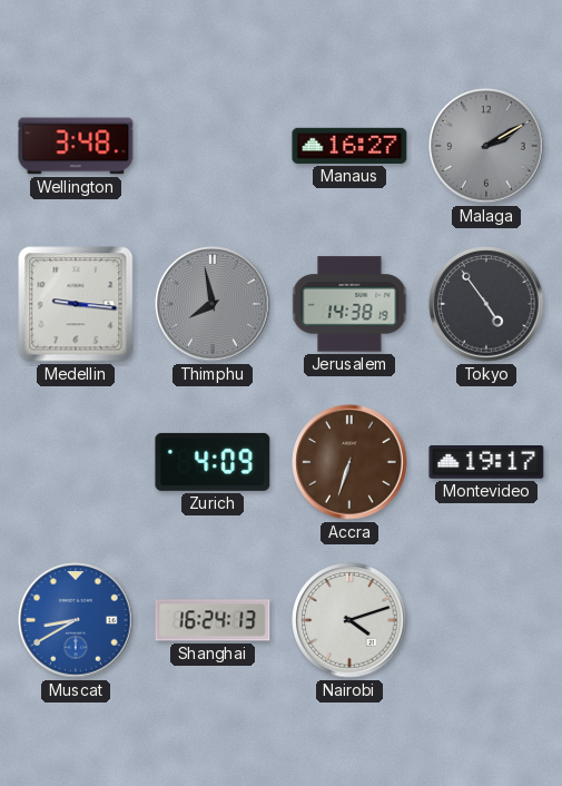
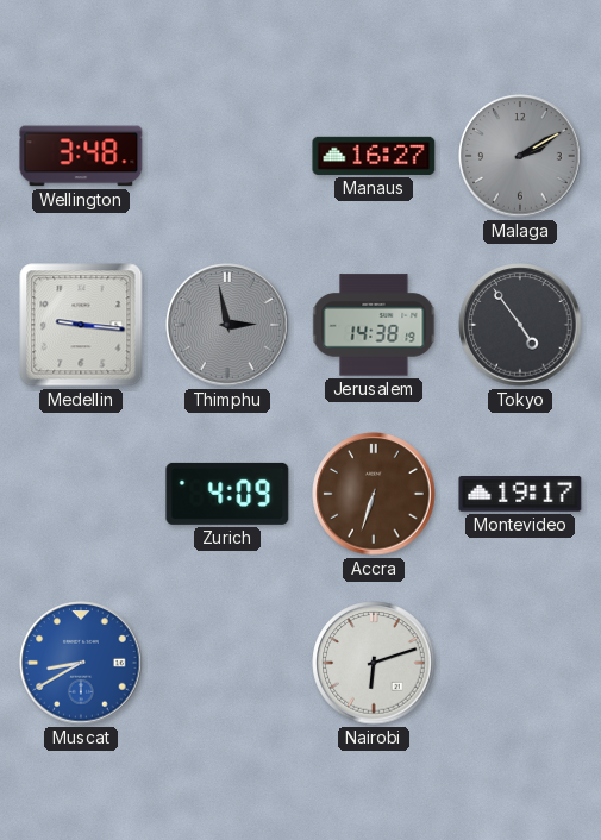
Thimphu: 7:58 -> 2:58
Shanghai: 16:24 -> none
Nairobi: 4:12 -> 6:12
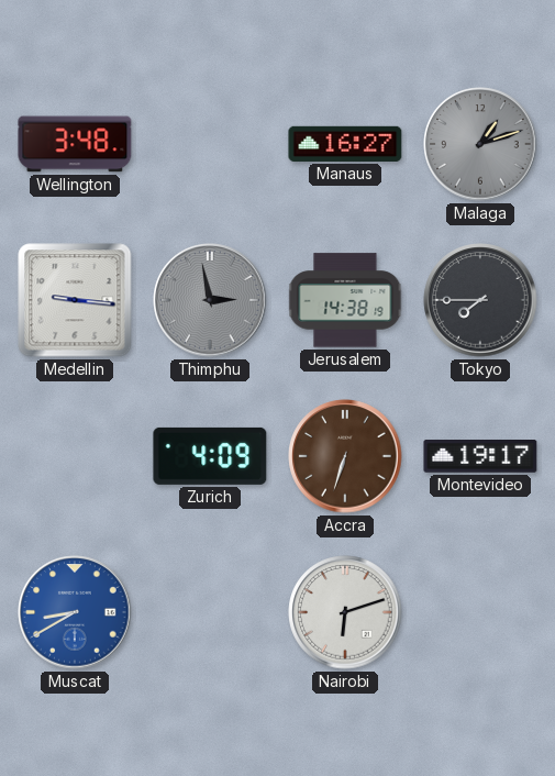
Malaga: 2:10 -> 1:12
Tokyo: 4:54 -> 7:45
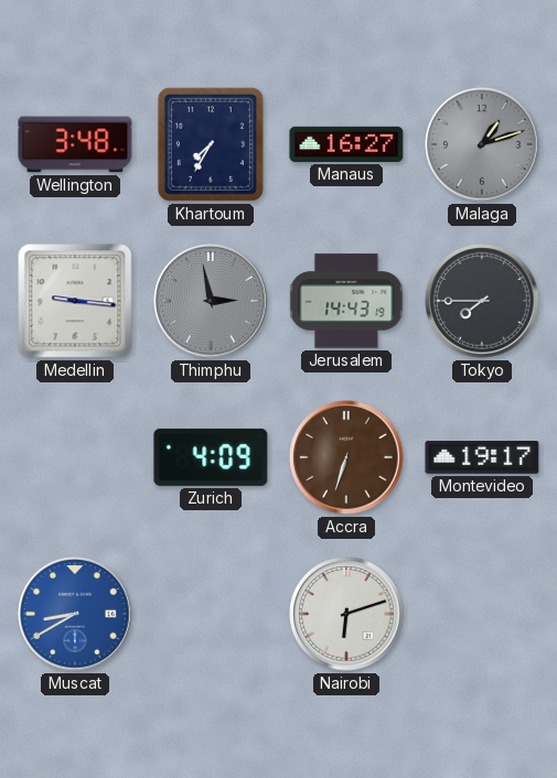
Khartoum: none -> 7:35
Jerusalem: 14:38 -> 14:43
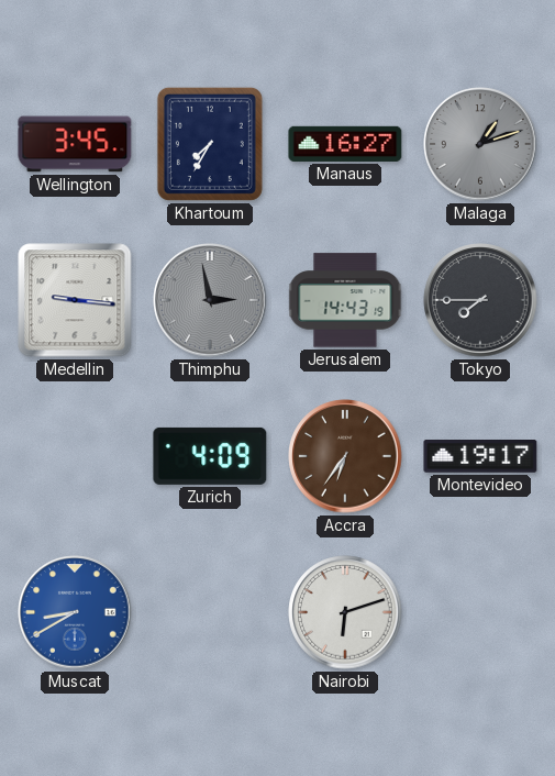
Wellington: 3:48 -> 3:45
Accra: 6:33 -> 6:36
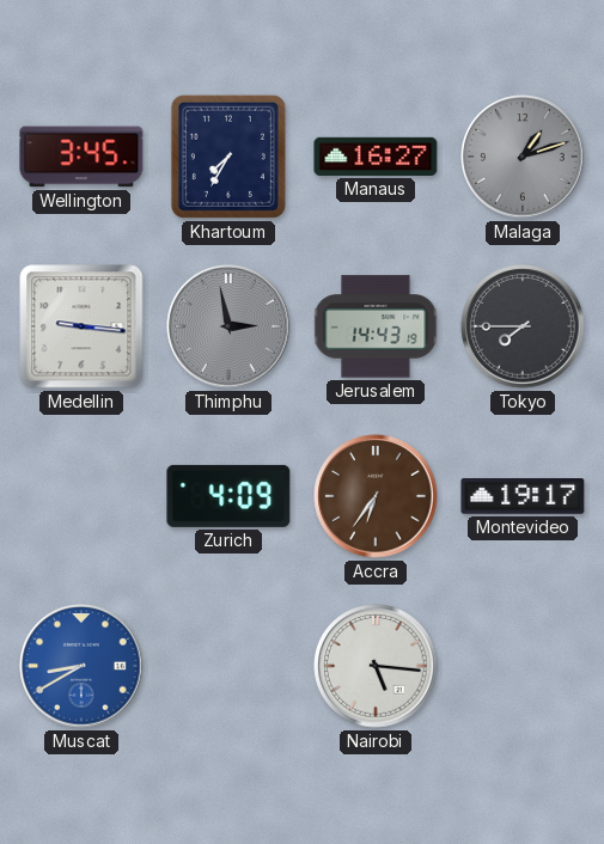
Nairobi: 6:12 -> 5:16
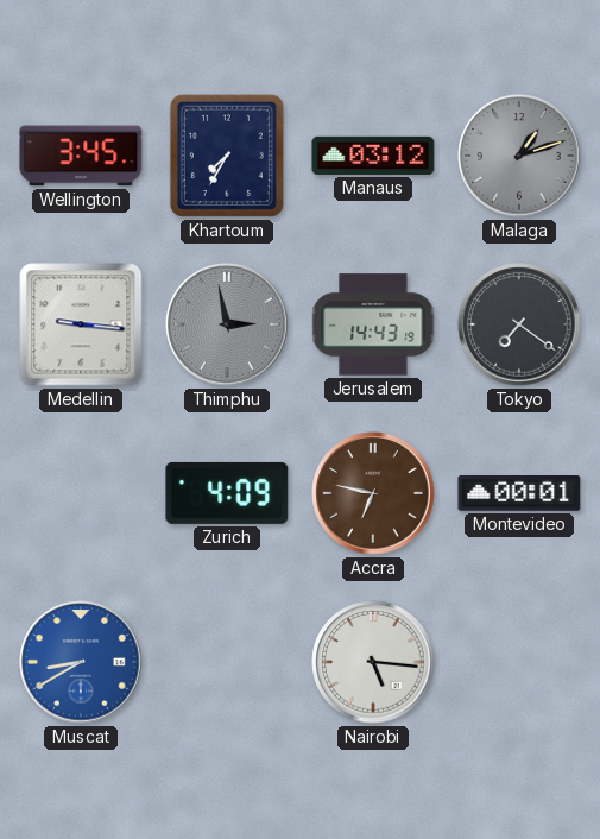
Manaus: 16:27 -> 03:12
Tokyo: 7:45 -> 7:21
Accra: 6:36 -> 6:47
Montevideo: 19:17 -> 00:01
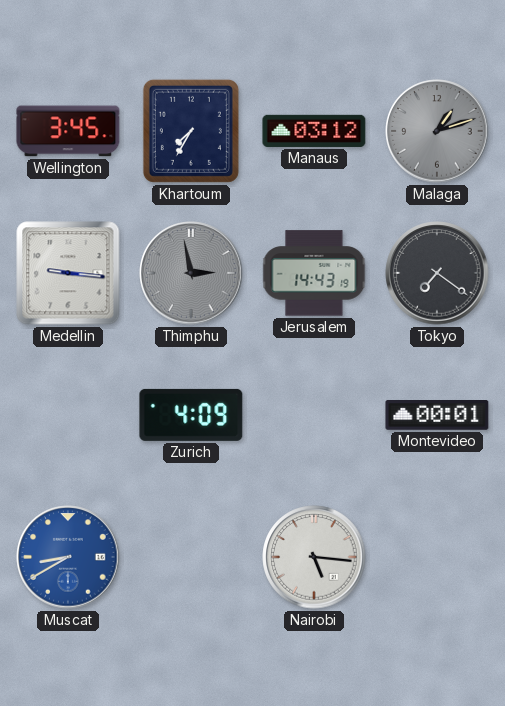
Accra: 6:47 -> none
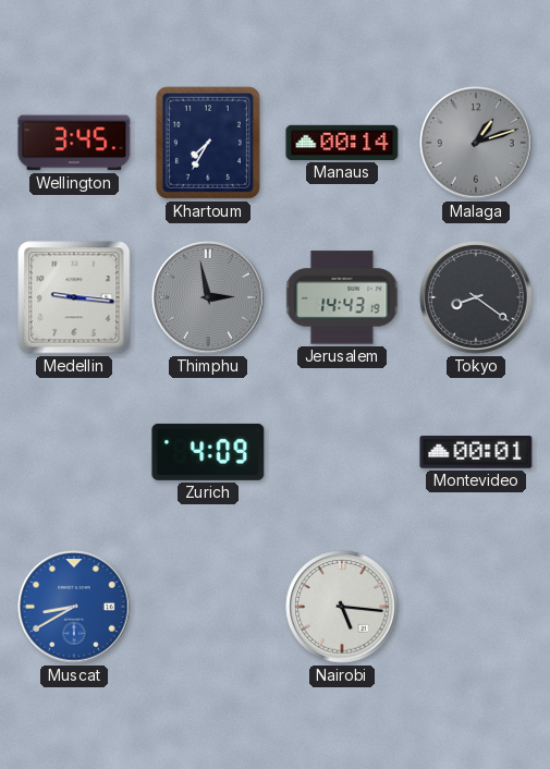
Manaus: 03:12 -> 00:14
Tokyo: 7:21 -> 8:21
